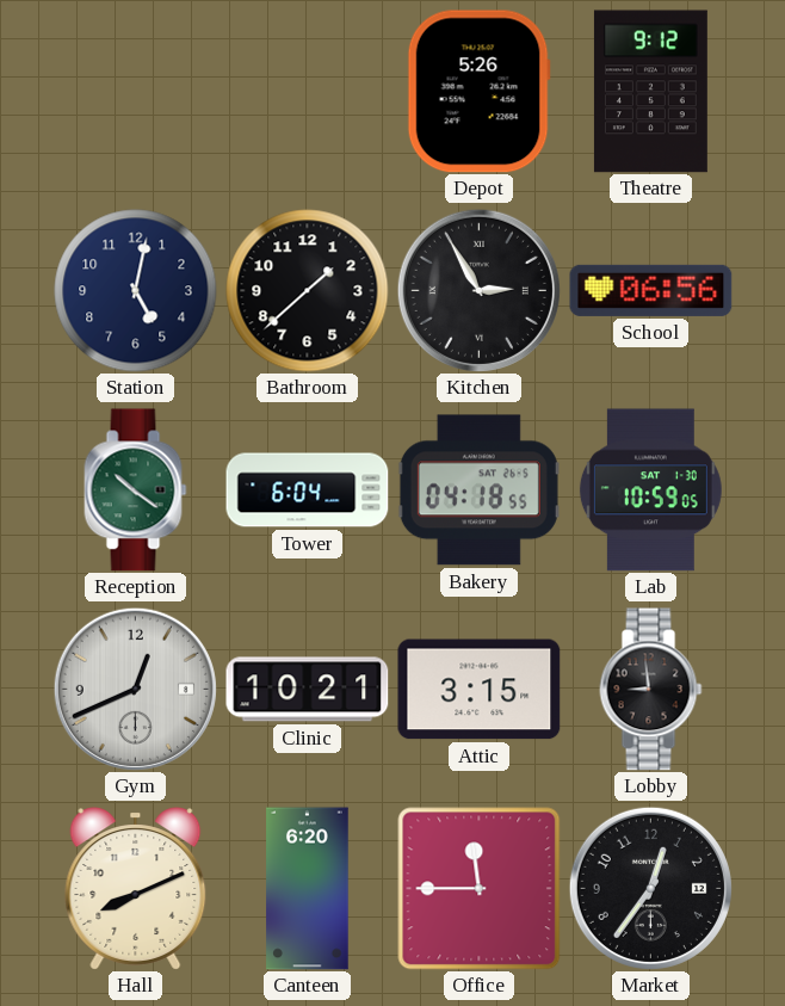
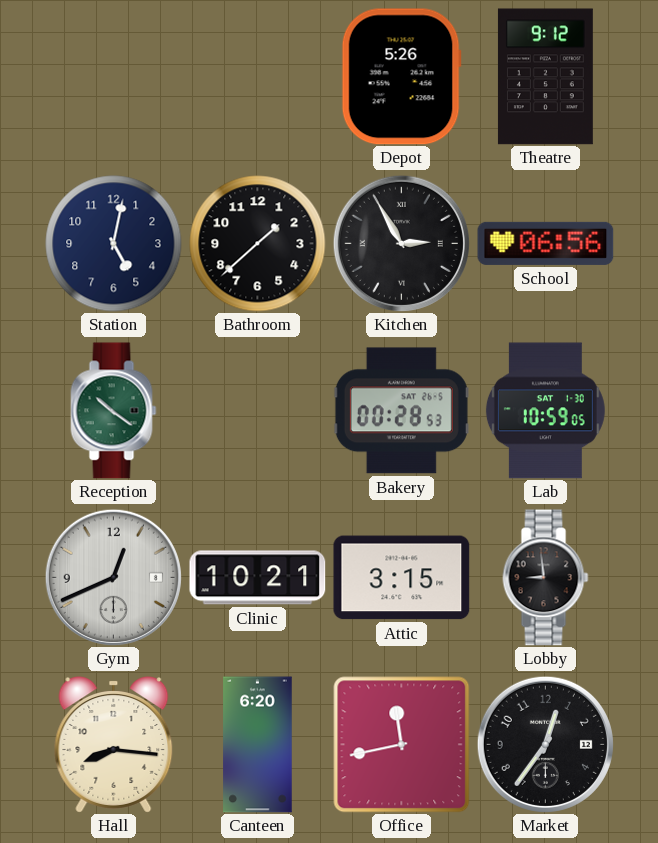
Tower: 6:04 -> none
Bakery: 04:18 -> 00:28
Hall: 8:11 -> 8:16
Office: 11:45 -> 11:43
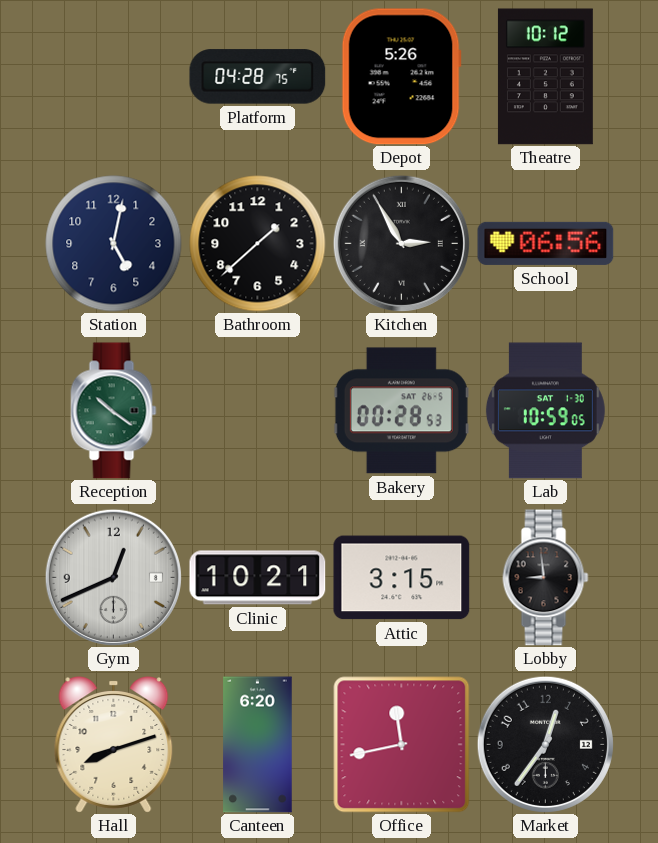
Platform: none -> 04:28
Theatre: 9:12 -> 10:12
Hall: 8:16 -> 8:12
